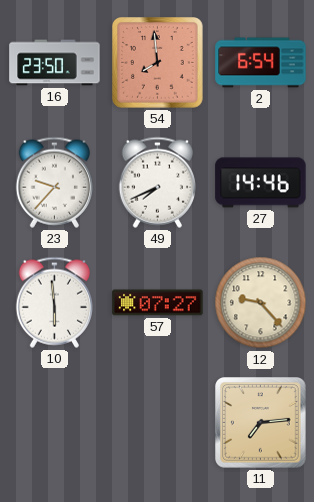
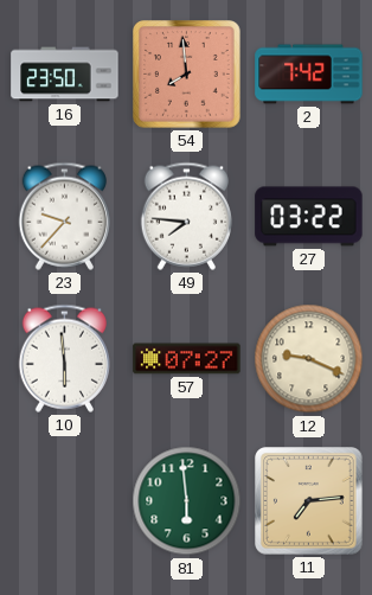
2: 6:54 -> 7:42
49: 7:41 -> 7:46
27: 14:46 -> 03:22
12: 9:23 -> 9:19
81: none -> 5:59
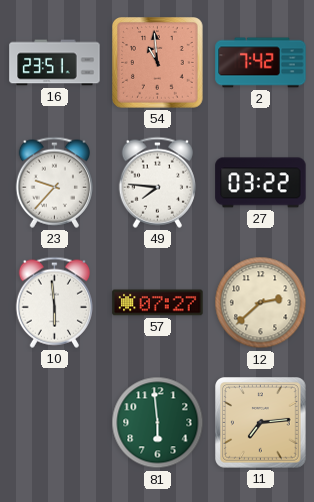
16: 23:50 -> 23:51
54: 7:59 -> 10:59
12: 9:19 -> 2:38
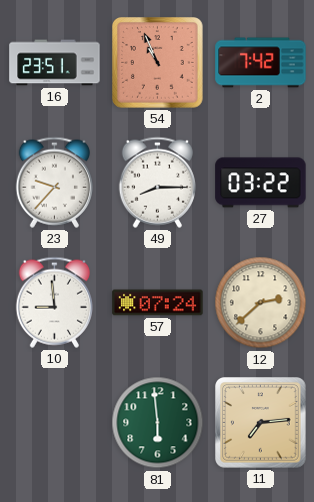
54: 10:59 -> 10:56
49: 7:46 -> 8:15
10: 5:59 -> 8:59
57: 07:27 -> 07:24
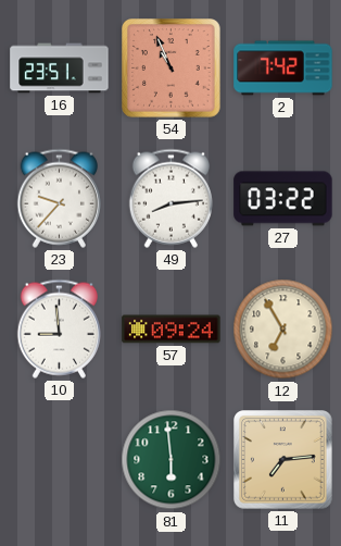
49: 8:15 -> 8:14
57: 07:24 -> 09:24
12: 2:38 -> 6:55
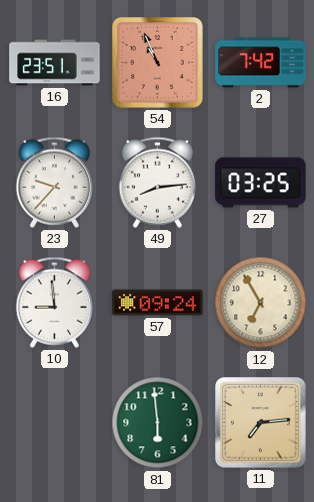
27: 03:22 -> 03:25
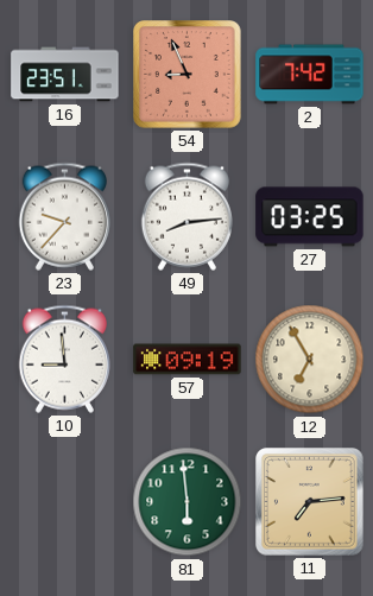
54: 10:56 -> 8:56
57: 09:24 -> 09:19
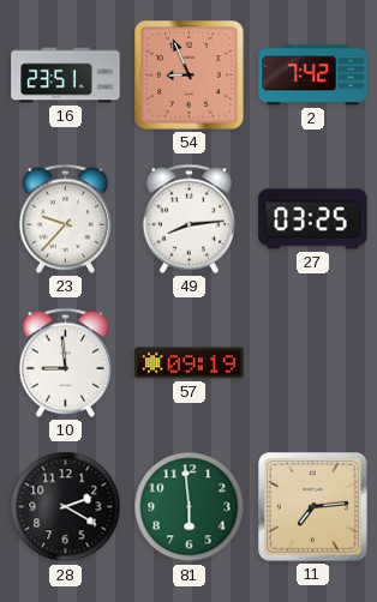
12: 6:55 -> none
28: none -> 2:20
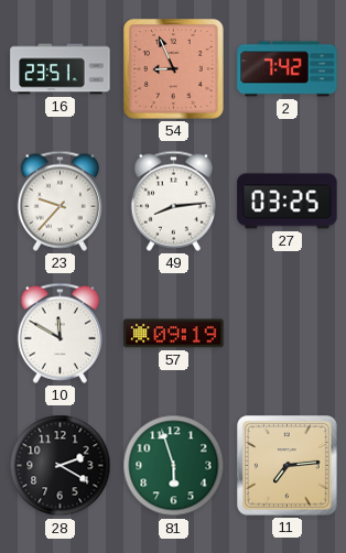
10: 8:59 -> 11:50
81: 5:59 -> 5:57
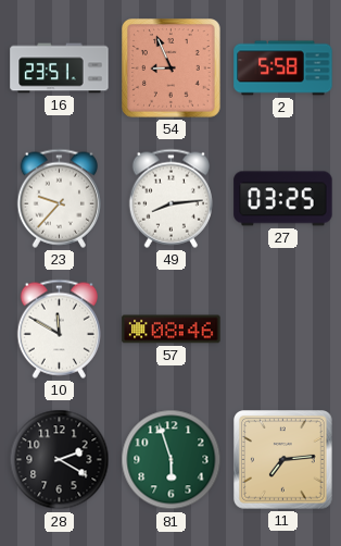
2: 7:42 -> 5:58
57: 09:19 -> 08:46
